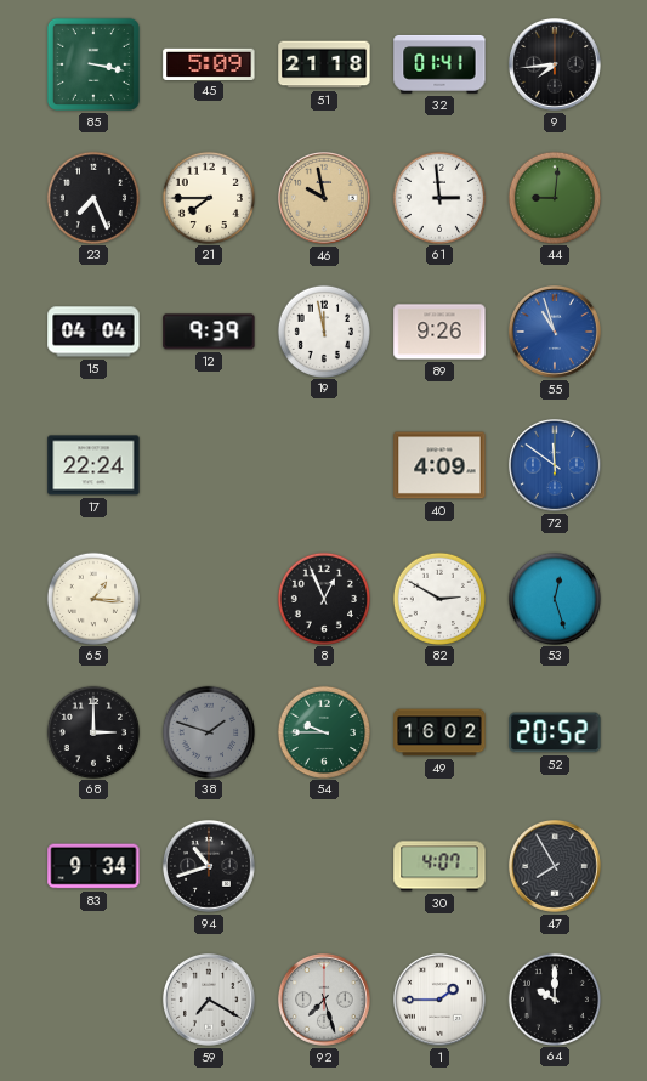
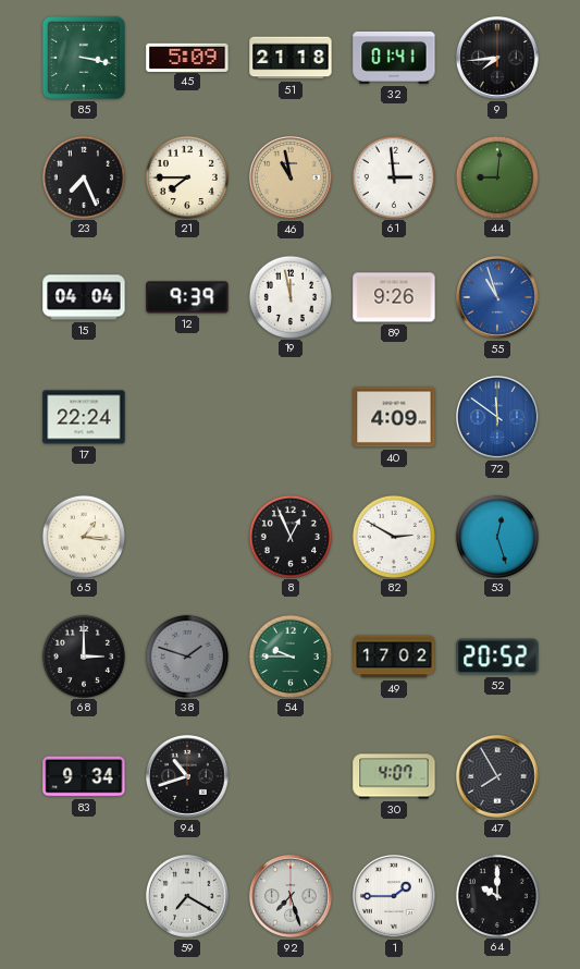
46: 9:58 -> 10:58
49: 16:02 -> 17:02
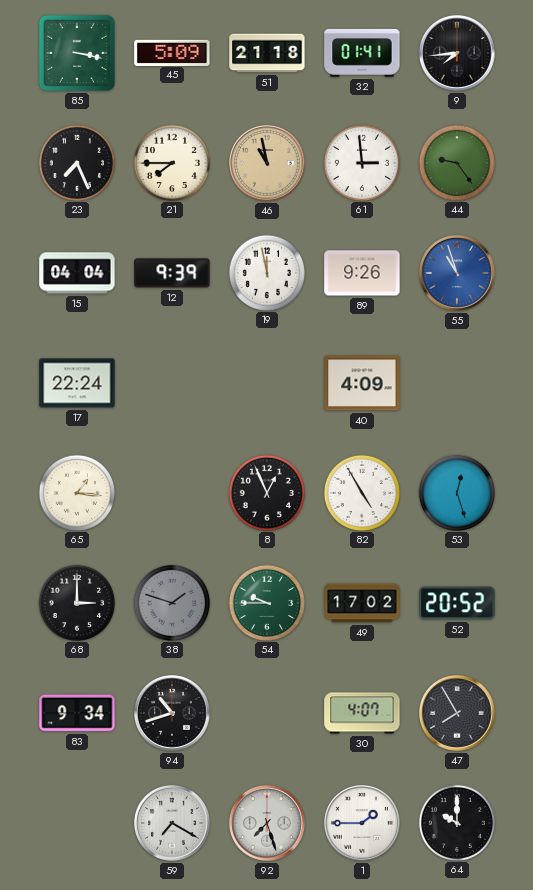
44: 9:01 -> 9:24
72: 11:51 -> none
82: 2:50 -> 4:55
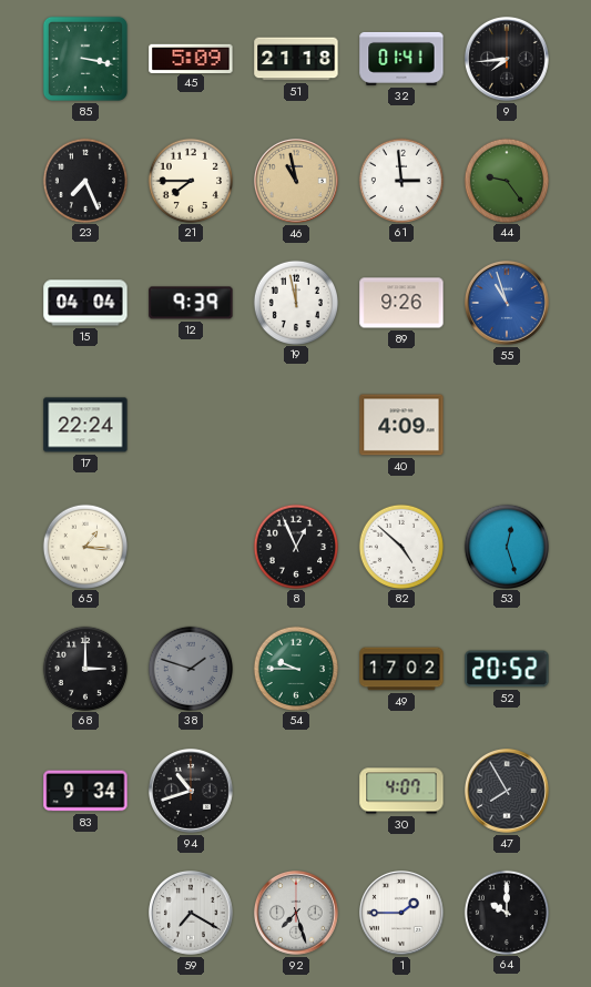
82: 4:55 -> 4:52
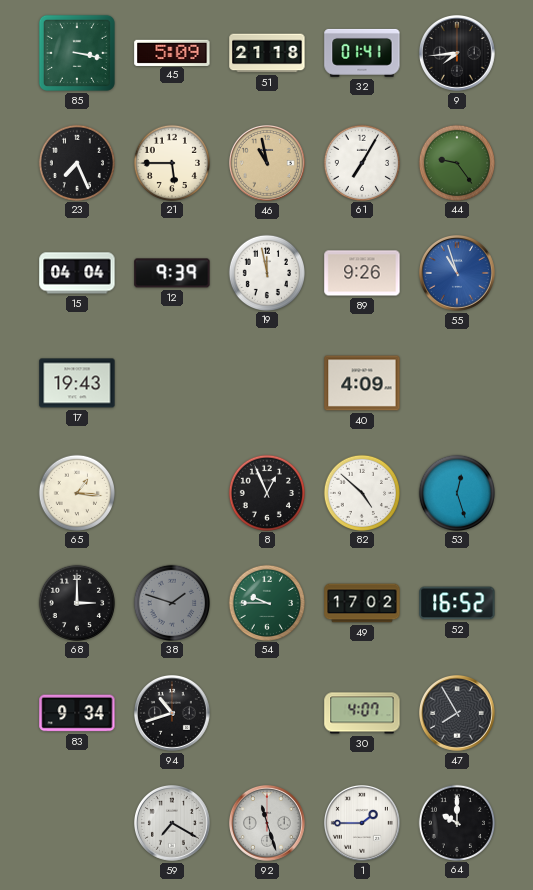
21: 7:45 -> 5:45
61: 2:59 -> 7:05
17: 22:24 -> 19:43
52: 20:52 -> 16:52
92: 7:27 -> 11:27
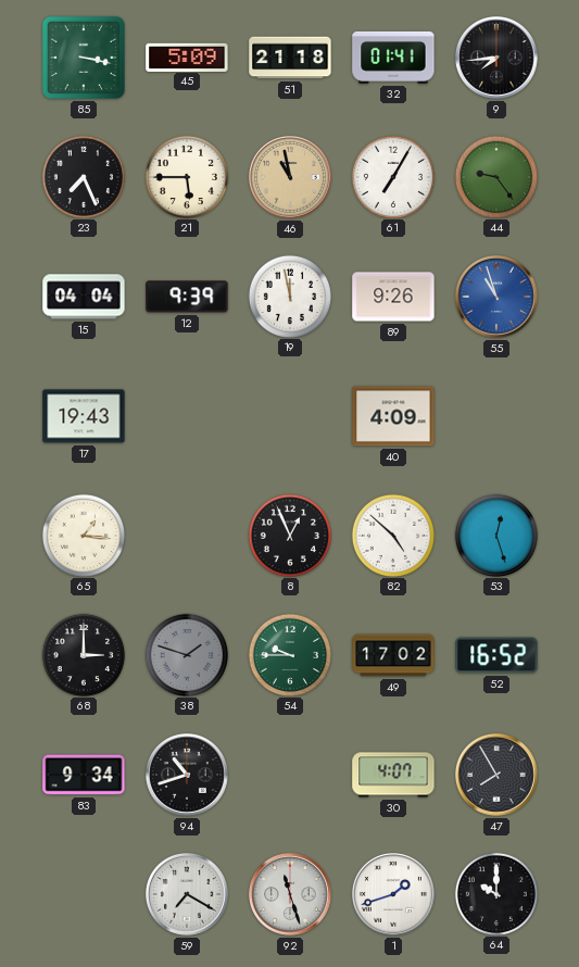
1: 1:45 -> 1:42
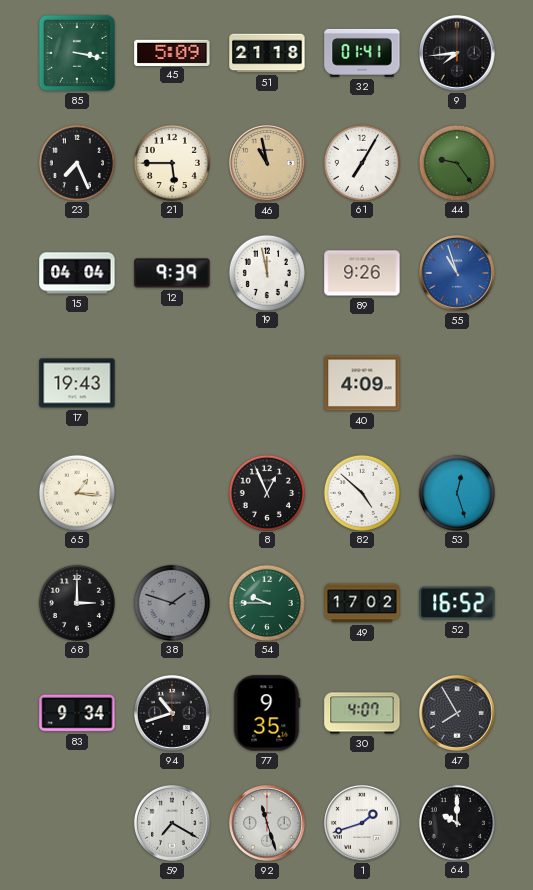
77: none -> 9:35
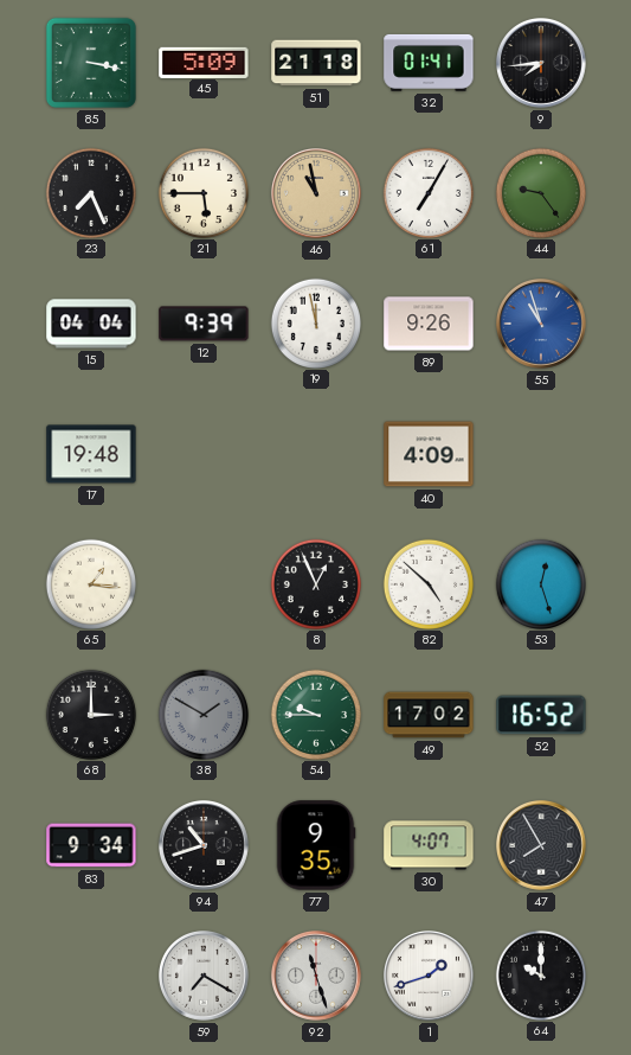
17: 19:43 -> 19:48
38: 1:48 -> 1:50
